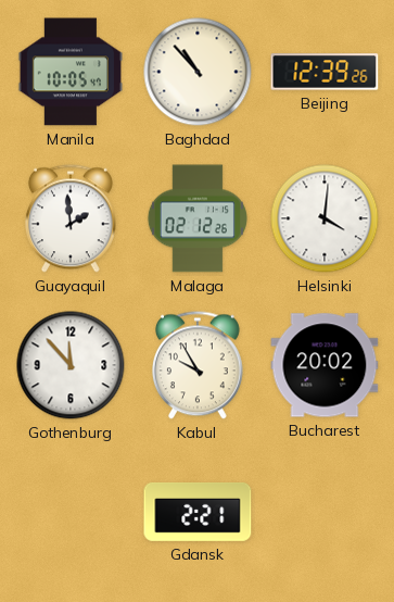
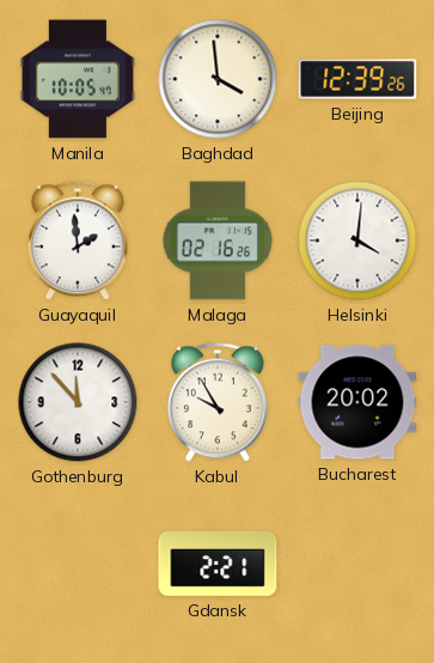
Baghdad: 10:53 -> 3:59
Malaga: 02:12 -> 02:16
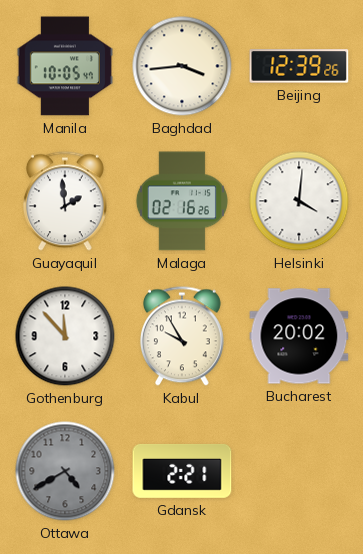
Baghdad: 3:59 -> 3:44
Ottawa: none -> 4:40
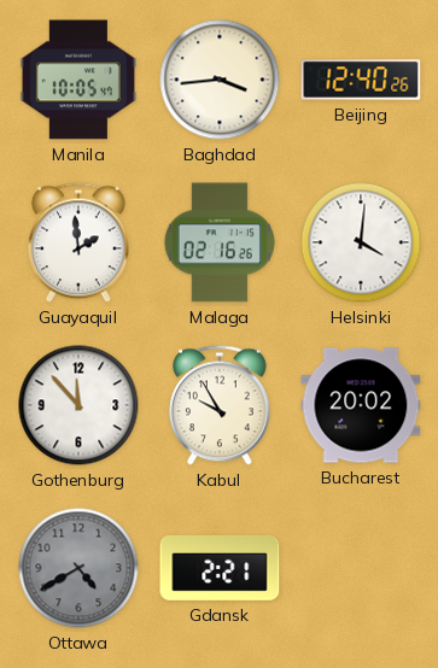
Beijing: 12:39 -> 12:40
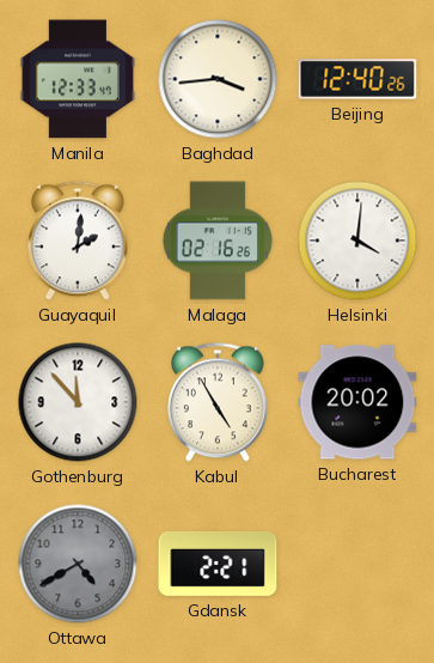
Manila: 10:05 -> 12:33
Guayaquil: 1:59 -> 2:01
Kabul: 9:55 -> 4:55
